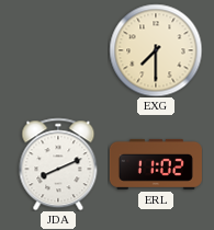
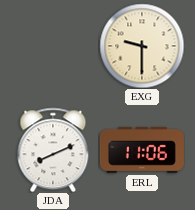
EXG: 7:30 -> 9:30
ERL: 11:02 -> 11:06
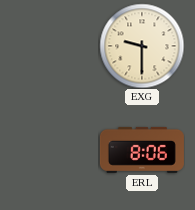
JDA: 8:11 -> none
ERL: 11:06 -> 8:06
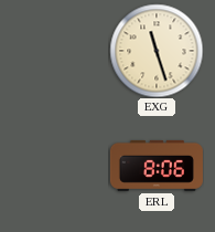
EXG: 9:30 -> 11:27
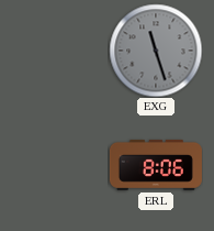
EXG dial: cream -> grey
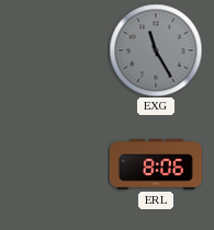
EXG: 11:27 -> 11:25
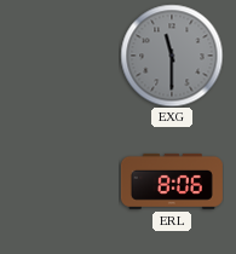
EXG: 11:25 -> 11:30
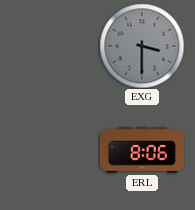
EXG: 11:30 -> 3:30
